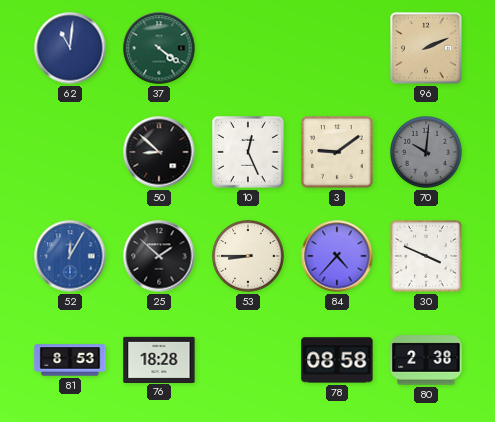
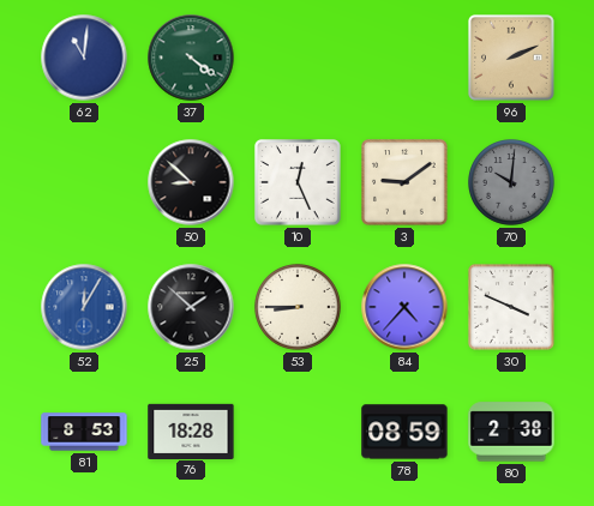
78: 08:58 -> 08:59
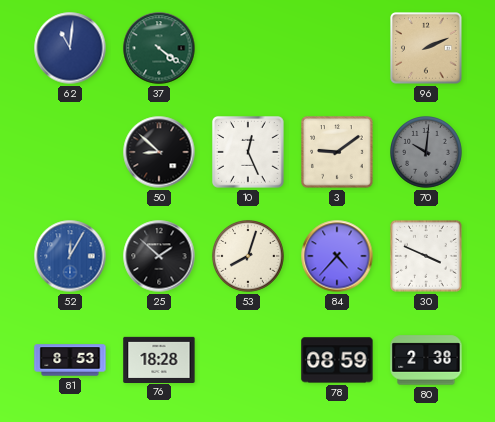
53: 8:45 -> 8:03
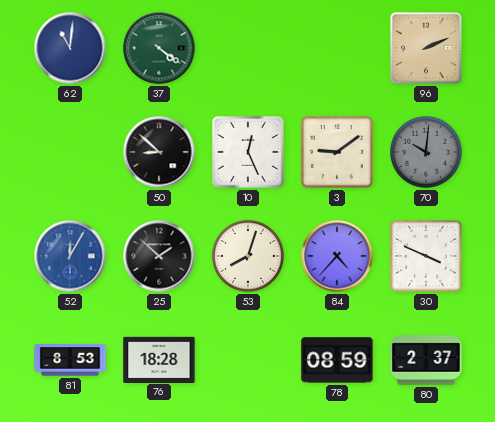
80: 2:38 -> 2:37
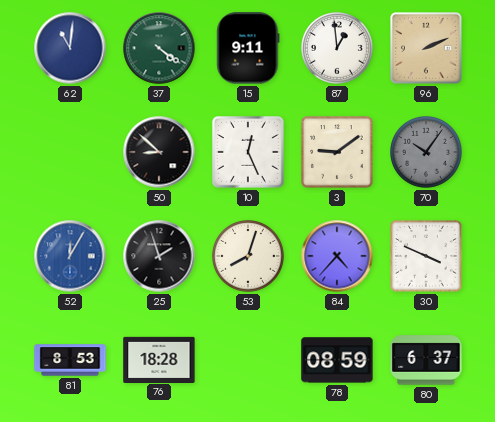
15: none -> 9:11
87: none -> 12:59
70: 10:01 -> 10:06
25: 1:52 -> 1:57
80: 2:37 -> 6:37
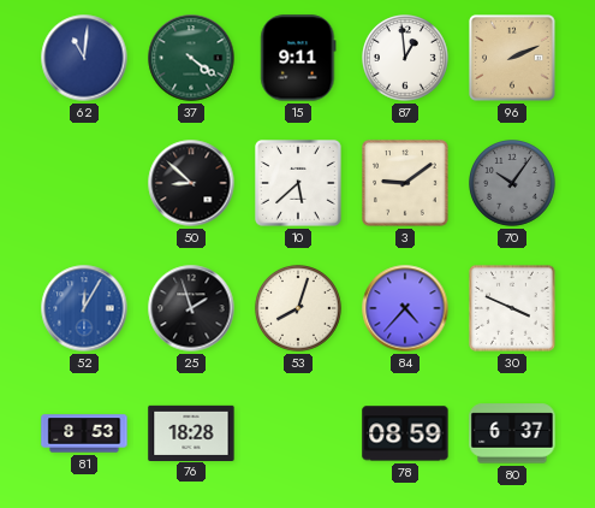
10: 12:26 -> 5:38
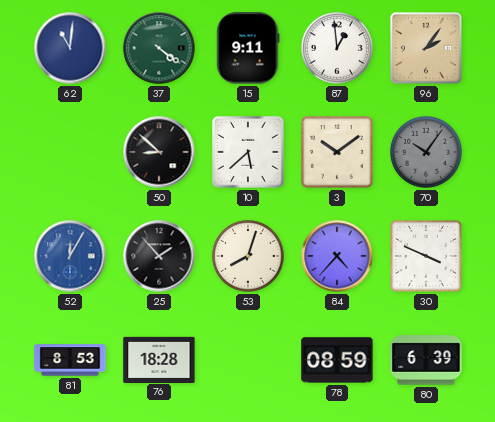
96: 2:11 -> 2:06
3: 9:09 -> 10:09
25: 1:57 -> 1:53
80: 6:37 -> 6:39
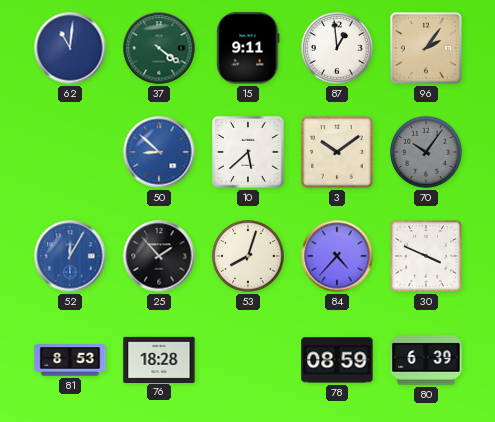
50 dial: black -> blue
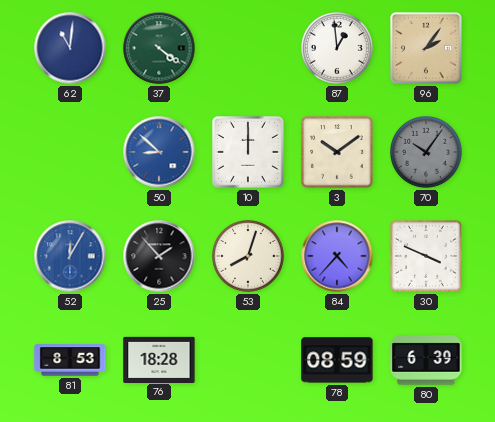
15: 9:11 -> none
10: 5:38 -> 12:00
